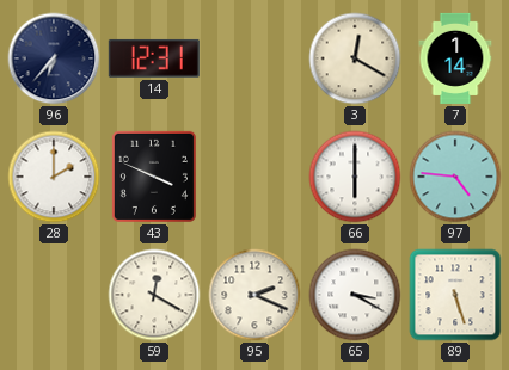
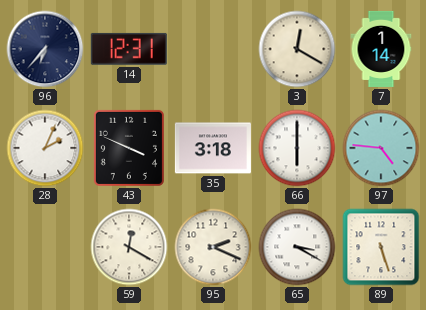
28: 2:00 -> 2:04
35: none -> 3:18
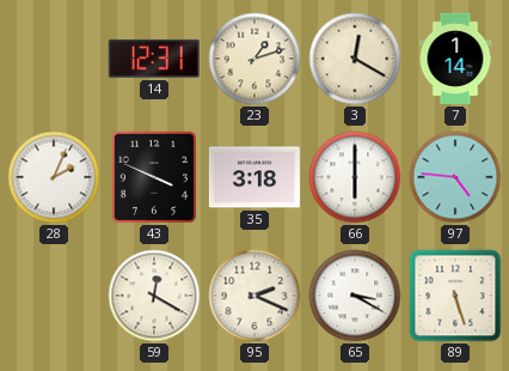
96: 6:37 -> none
23: none -> 1:12
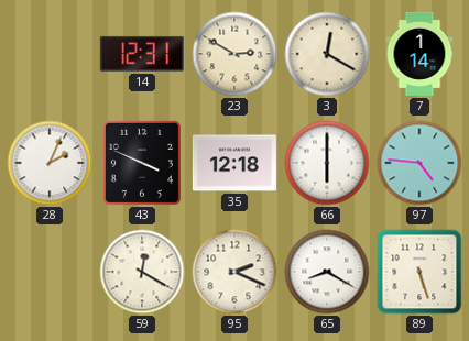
23: 1:12 -> 2:50
35: 3:18 -> 12:18
65: 3:20 -> 8:20
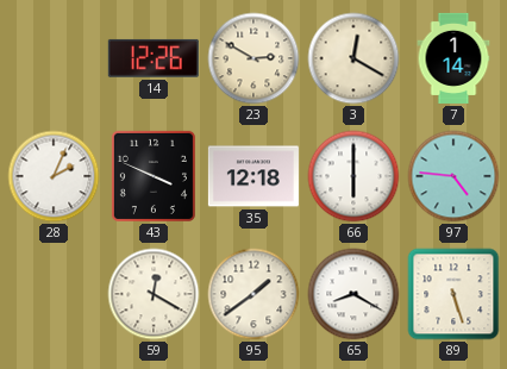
14: 12:31 -> 12:26
95: 2:19 -> 1:39
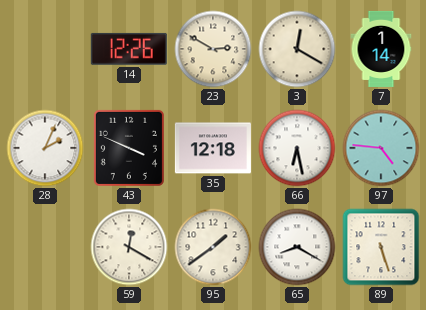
66: 6:00 -> 6:28
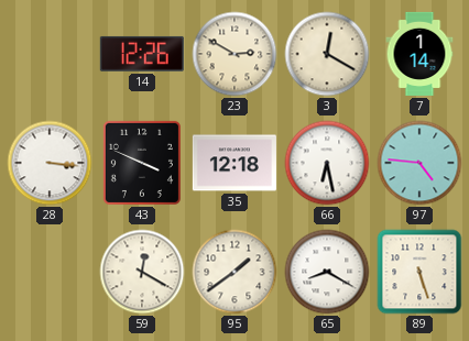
28: 2:04 -> 3:16
